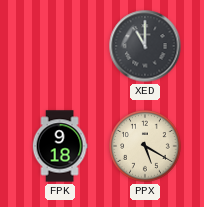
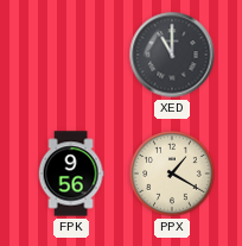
FPK: 9:18 -> 9:56
PPX: 5:20 -> 1:20
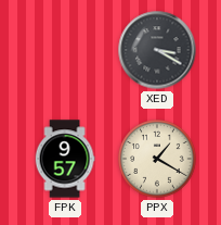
XED: 11:00 -> 3:20
FPK: 9:56 -> 9:57
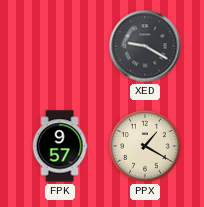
XED: 3:20 -> 9:20
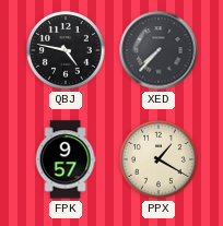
QBJ: none -> 4:47
XED: 9:20 -> 7:37
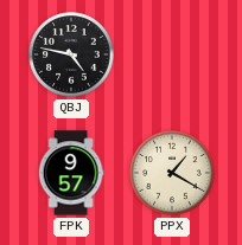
XED: 7:37 -> none
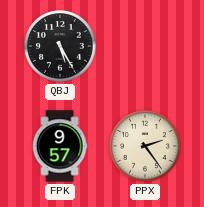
QBJ: 4:47 -> 5:25
PPX: 1:20 -> 2:24
